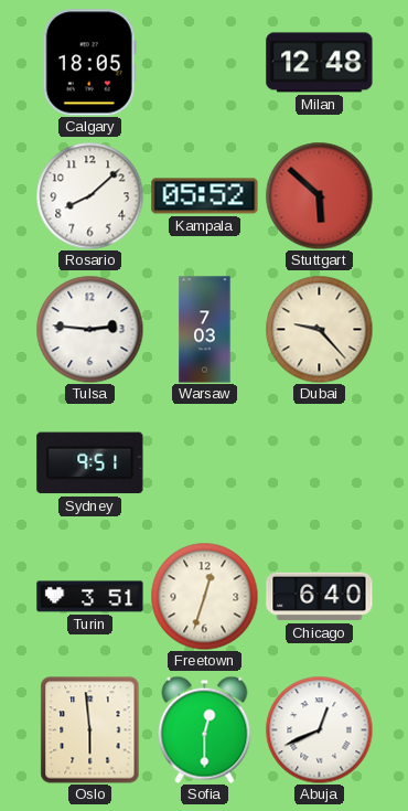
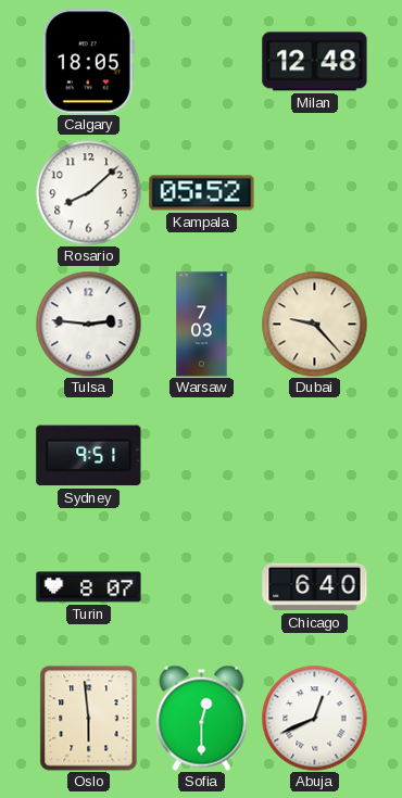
Stuttgart: 5:52 -> none
Turin: 3:51 -> 8:07
Freetown: 12:33 -> none
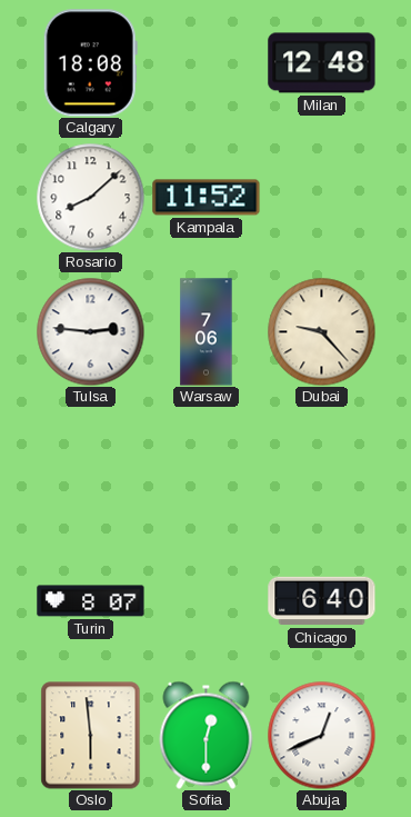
Calgary: 18:05 -> 18:08
Kampala: 05:52 -> 11:52
Warsaw: 7:03 -> 7:06
Sydney: 9:51 -> none
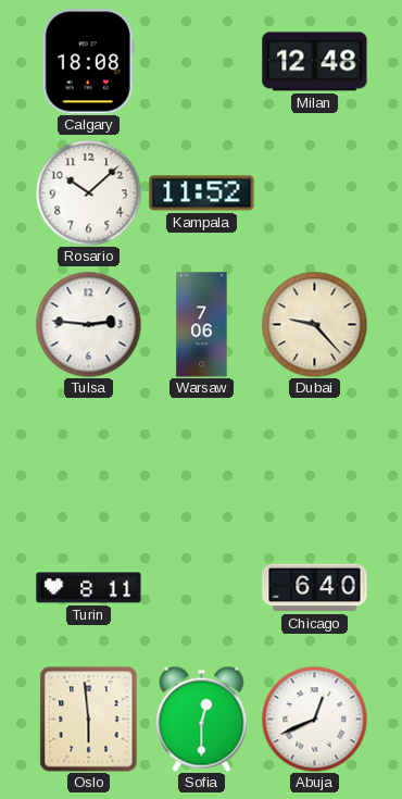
Rosario: 8:08 -> 10:08
Turin: 8:07 -> 8:11
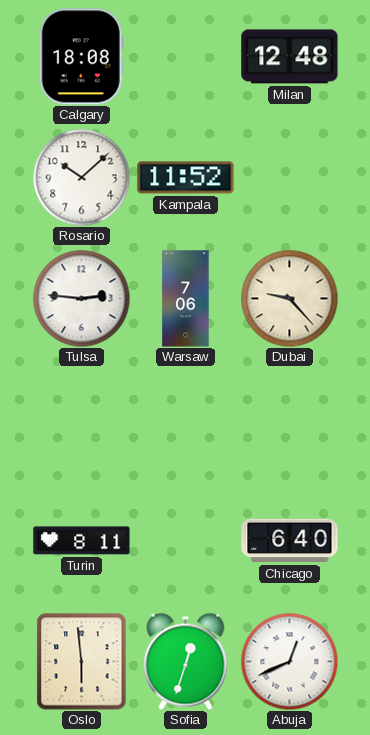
Sofia: 12:30 -> 12:33
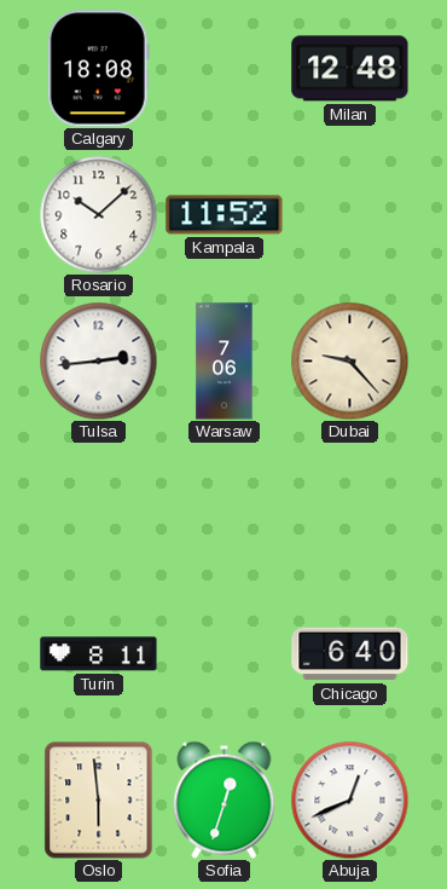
Tulsa: 2:46 -> 2:44
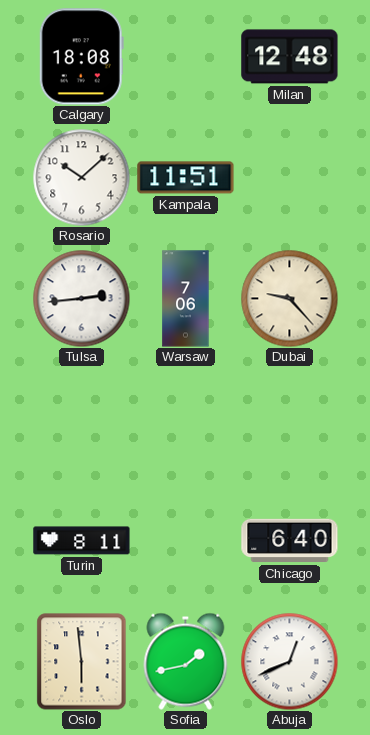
Kampala: 11:52 -> 11:51
Sofia: 12:33 -> 1:43
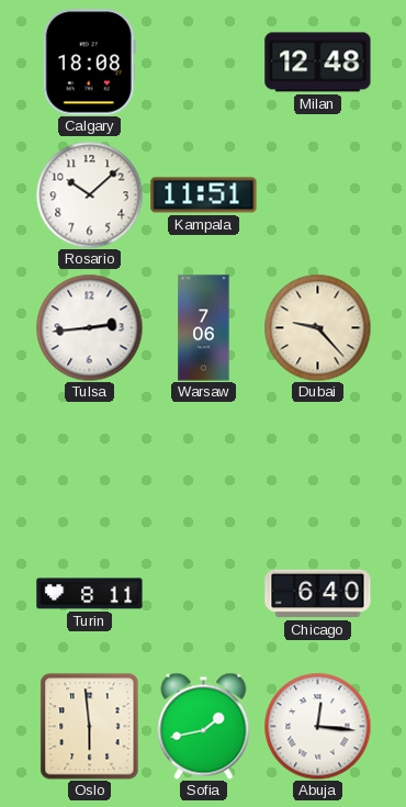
Abuja: 12:41 -> 12:16
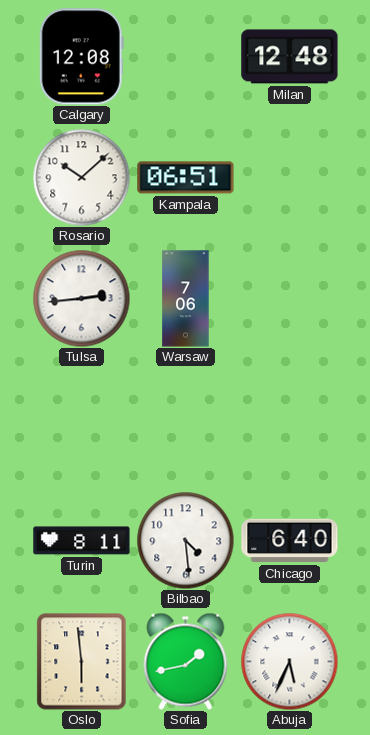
Calgary: 18:08 -> 12:08
Kampala: 11:51 -> 06:51
Dubai: 9:23 -> none
Bilbao: none -> 4:29
Abuja: 12:16 -> 5:34
